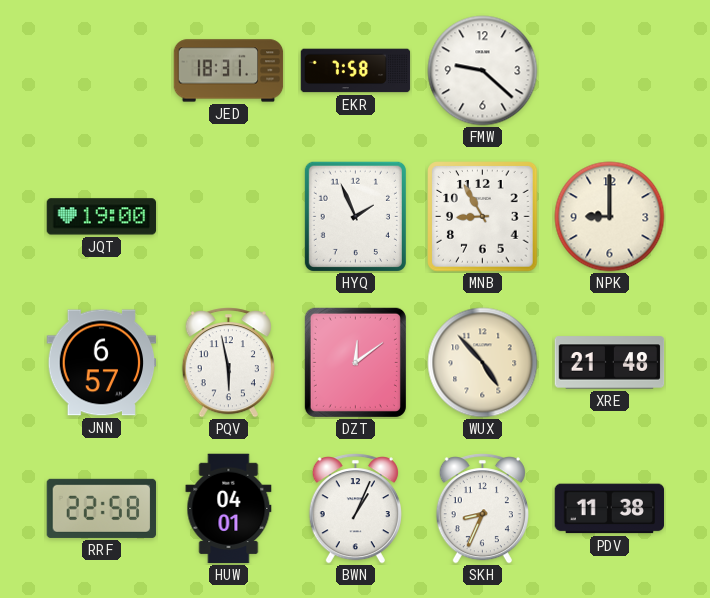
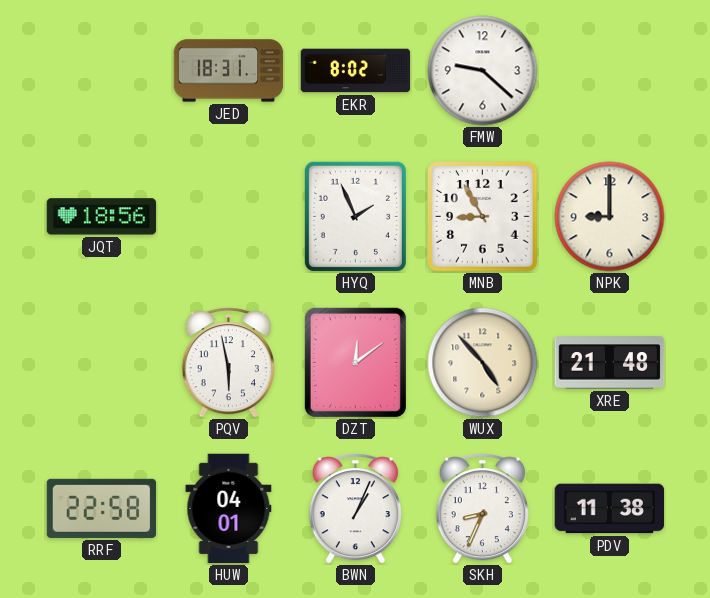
EKR: 7:58 -> 8:02
JQT: 19:00 -> 18:56
JNN: 6:57 -> none
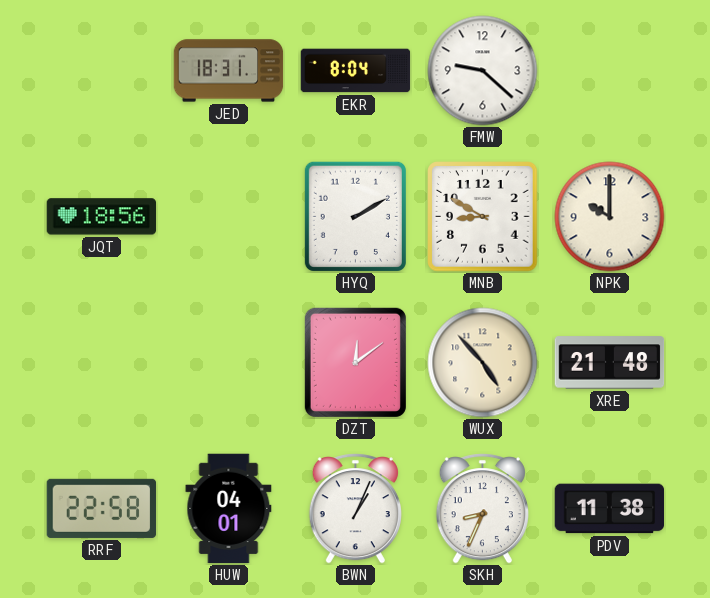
EKR: 8:02 -> 8:04
HYQ: 1:56 -> 2:10
MNB: 8:55 -> 8:50
NPK: 9:00 -> 10:00
PQV: 5:58 -> none
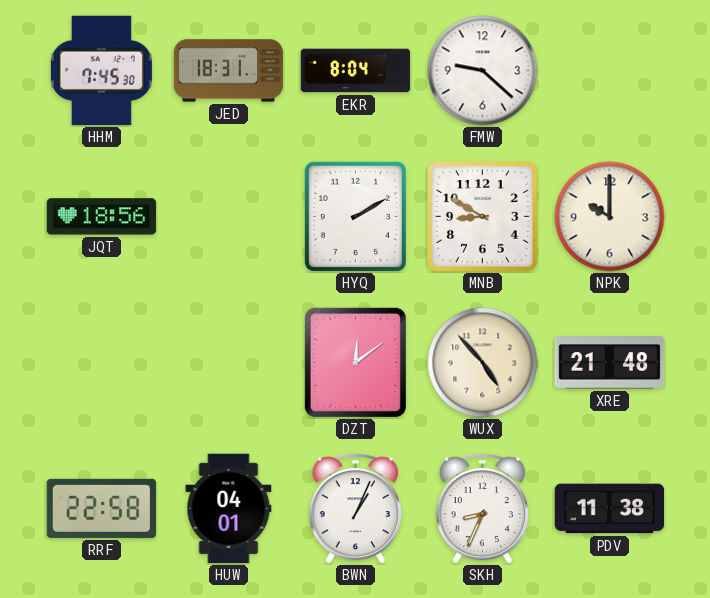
HHM: none -> 7:45
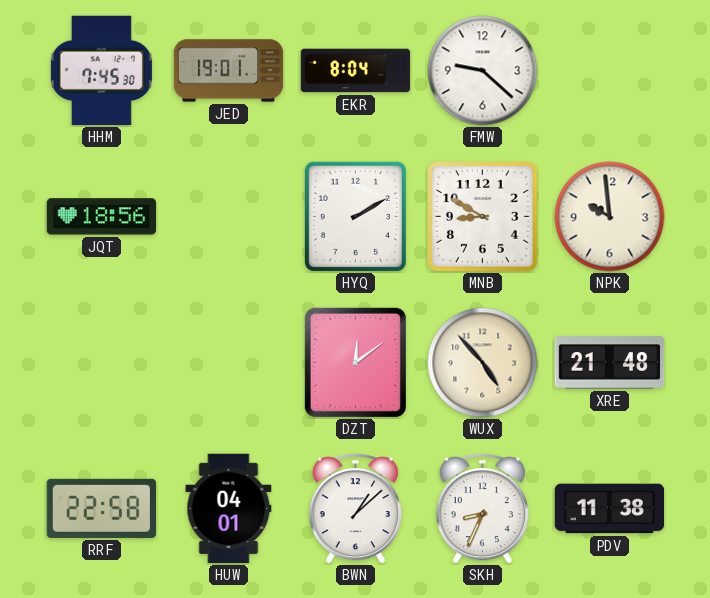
JED: 18:31 -> 19:01
NPK: 10:00 -> 9:59
BWN: 1:04 -> 1:08
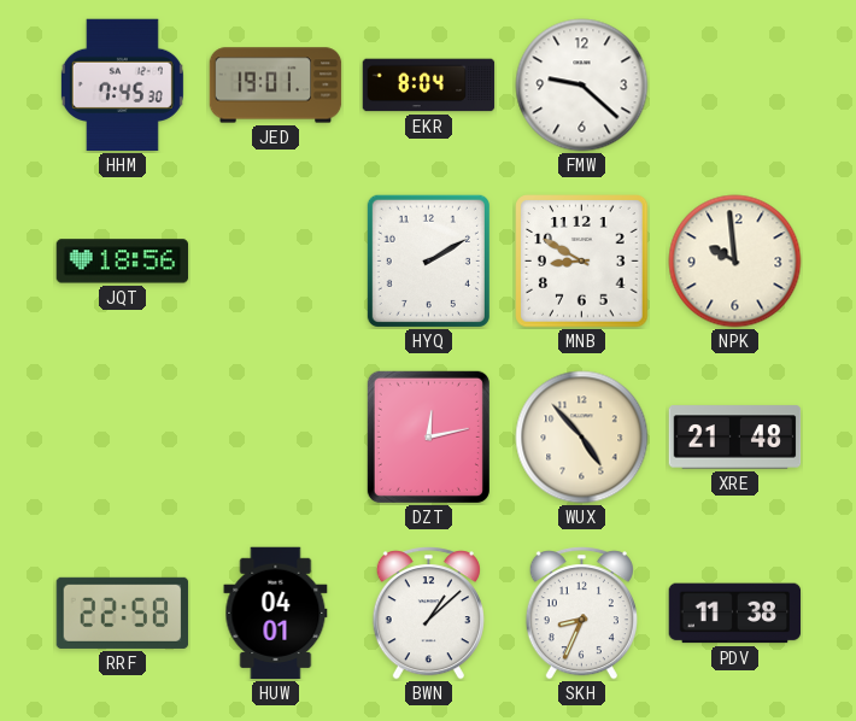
DZT: 12:09 -> 12:13
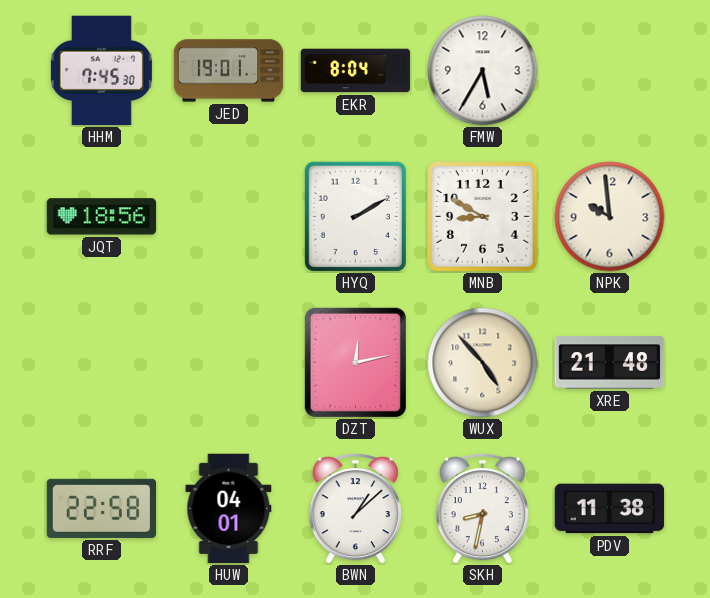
FMW: 9:22 -> 5:35
SKH: 8:34 -> 8:32
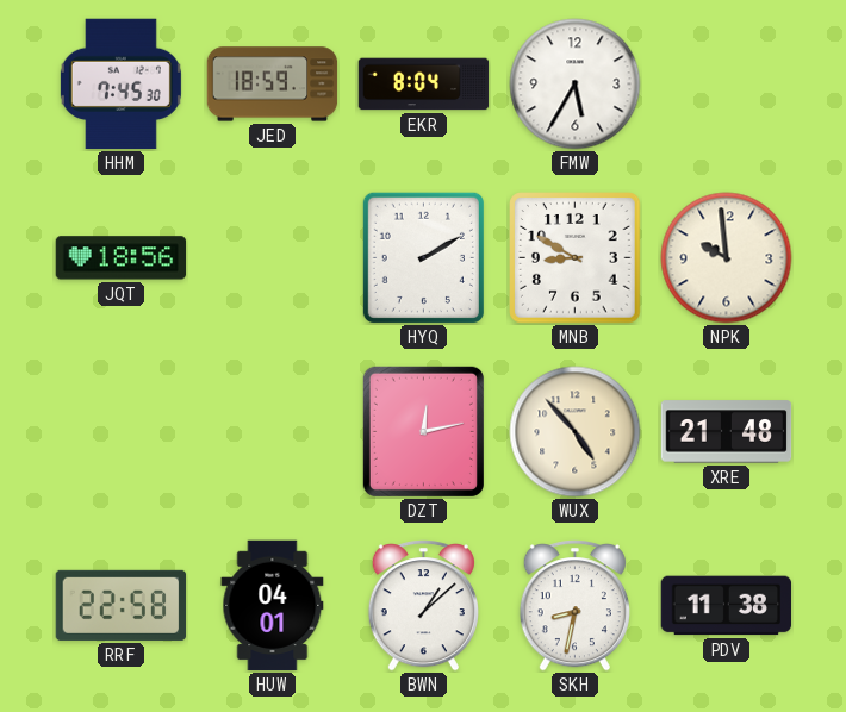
JED: 19:01 -> 18:59
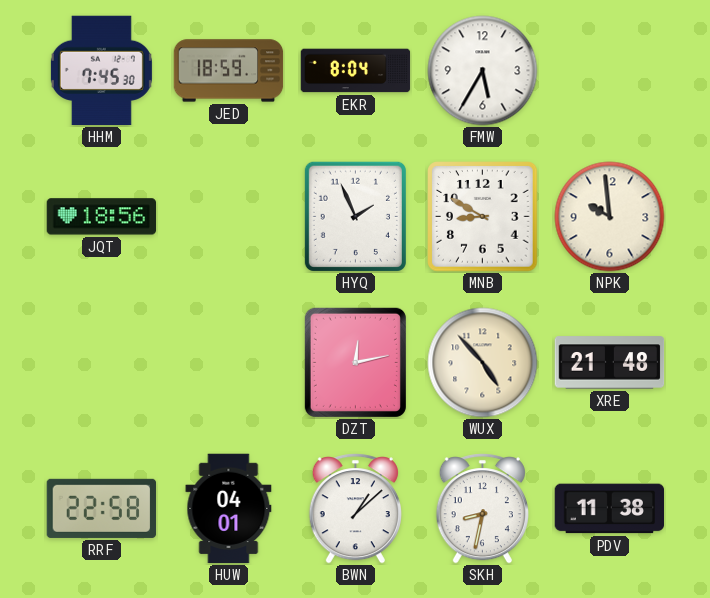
HYQ: 2:10 -> 1:56
